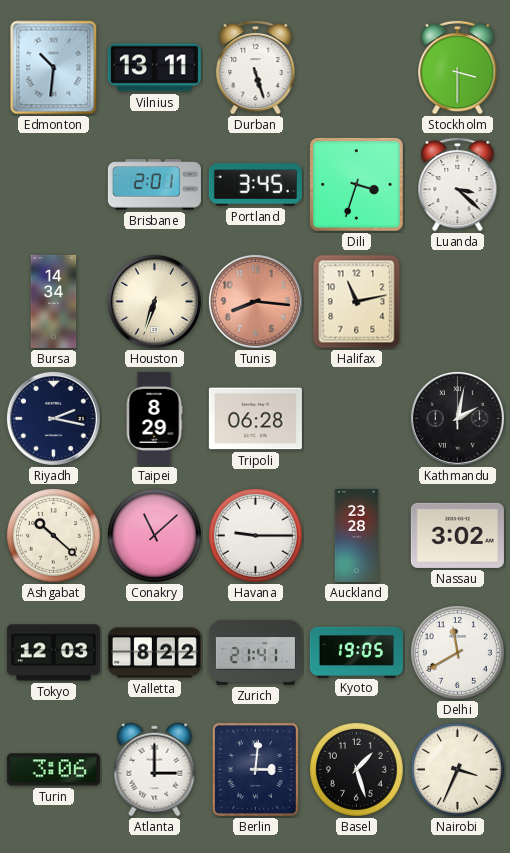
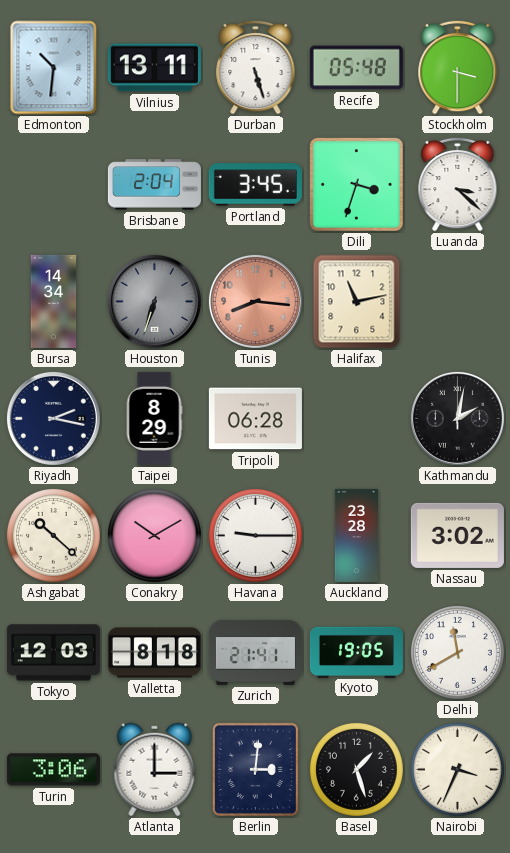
Recife: none -> 05:48
Brisbane: 2:01 -> 2:04
Houston dial: cream -> grey
Conakry: 11:08 -> 10:10
Valletta: 8:22 -> 8:18
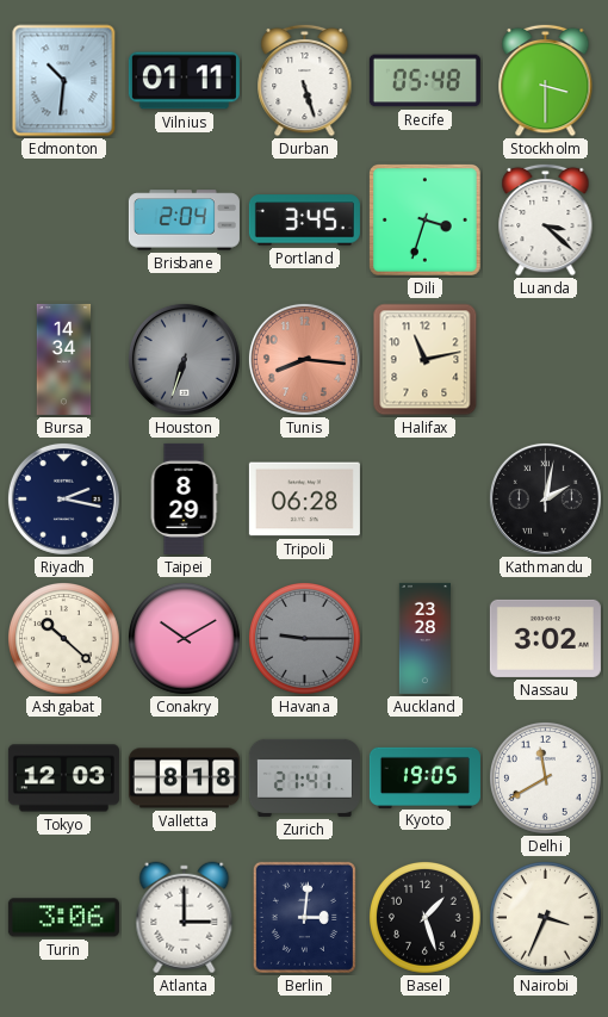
Vilnius: 13:11 -> 01:11
Havana dial: white -> grey
